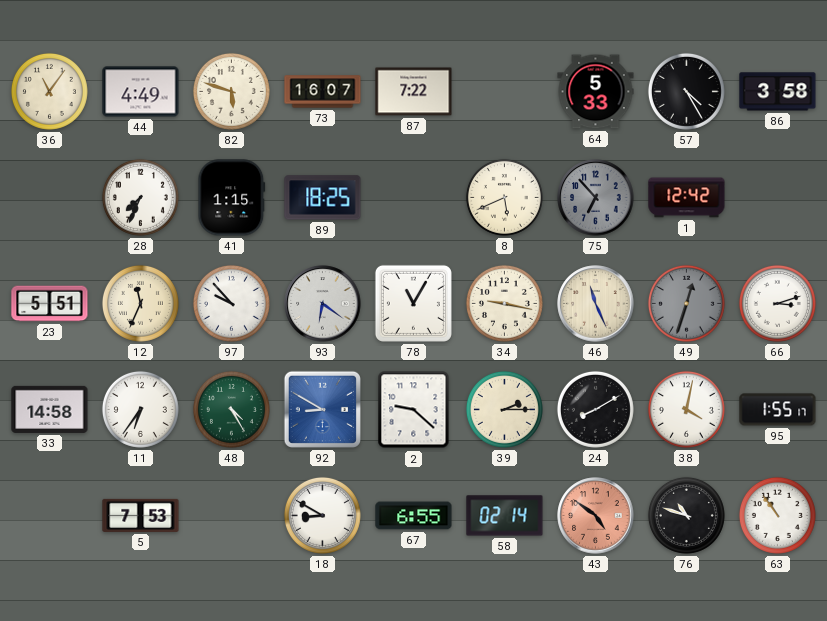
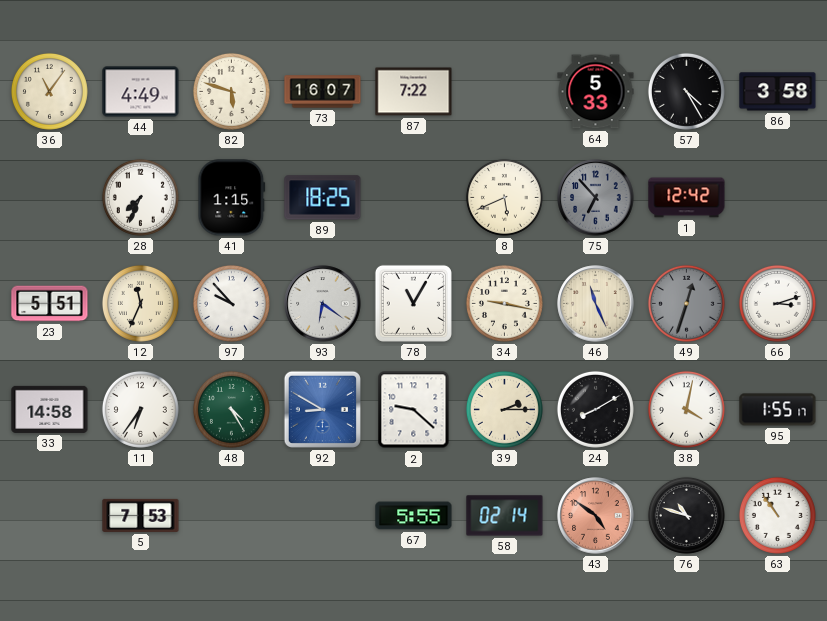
18: 8:50 -> none
67: 6:55 -> 5:55
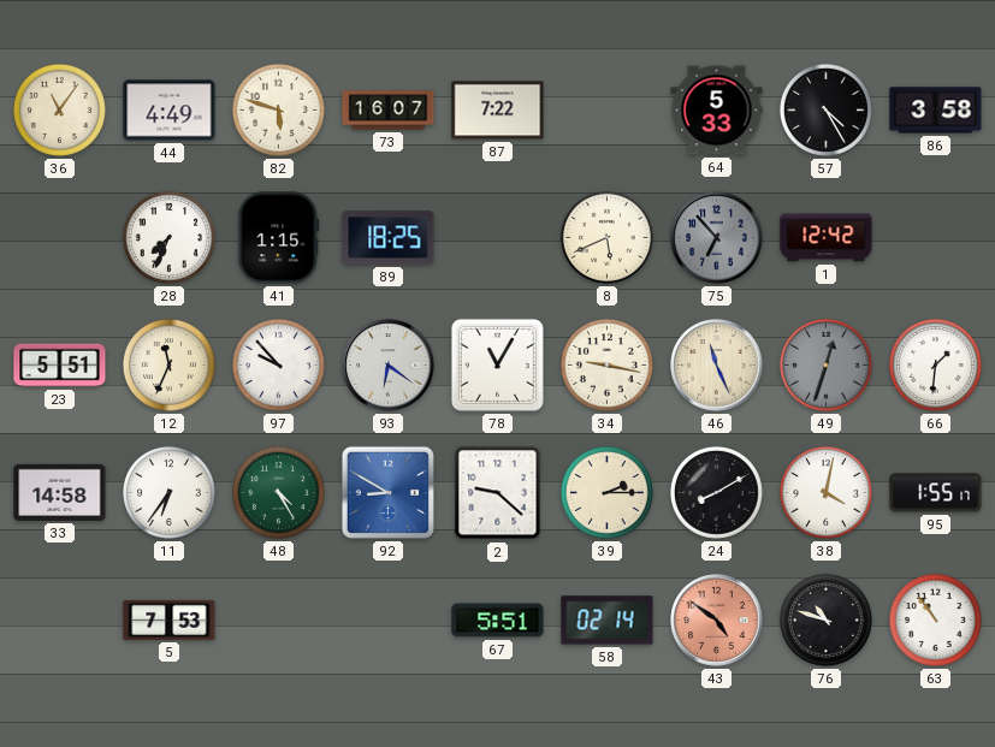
66: 3:12 -> 1:31
67: 5:55 -> 5:51
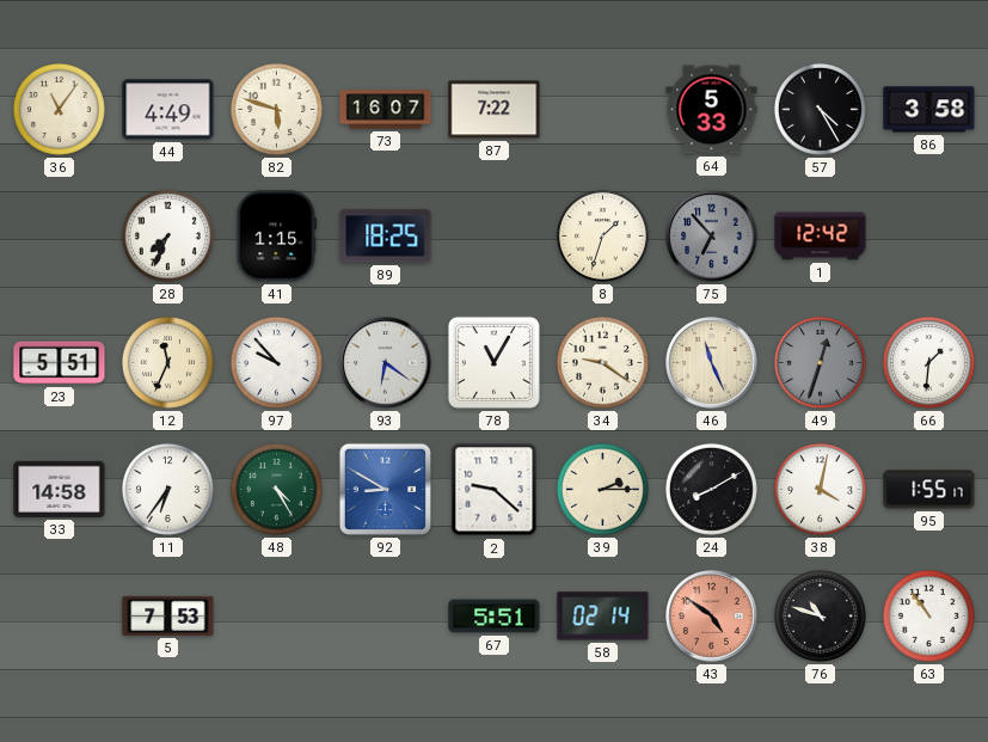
8: 5:41 -> 1:33
34: 9:17 -> 9:21
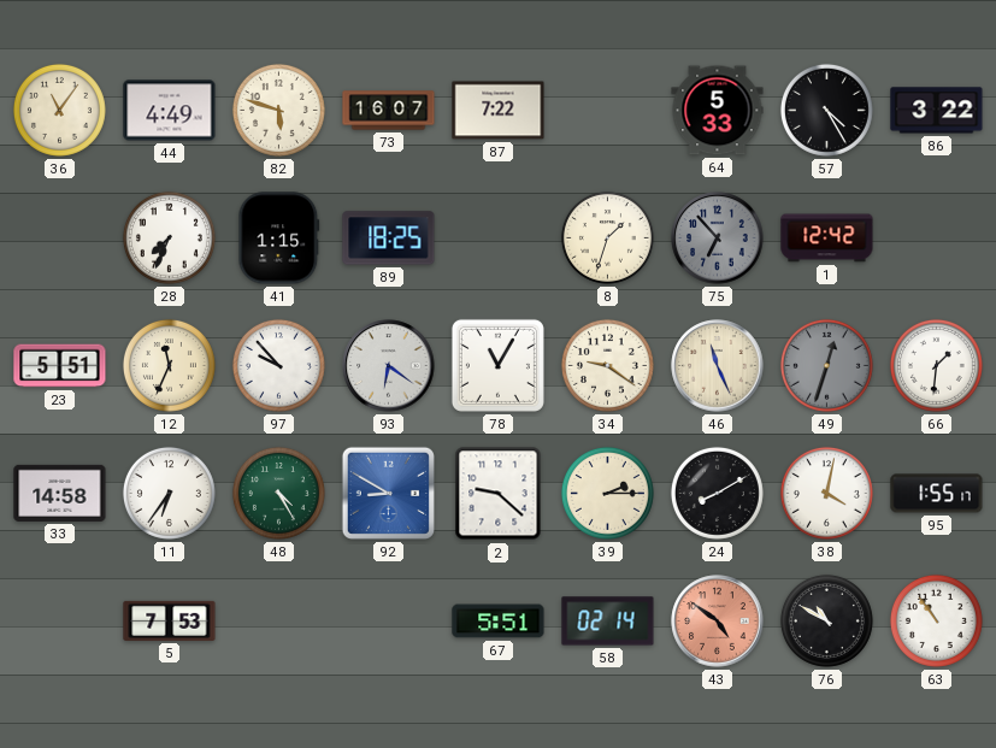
86: 3:58 -> 3:22
76: 10:48 -> 10:50
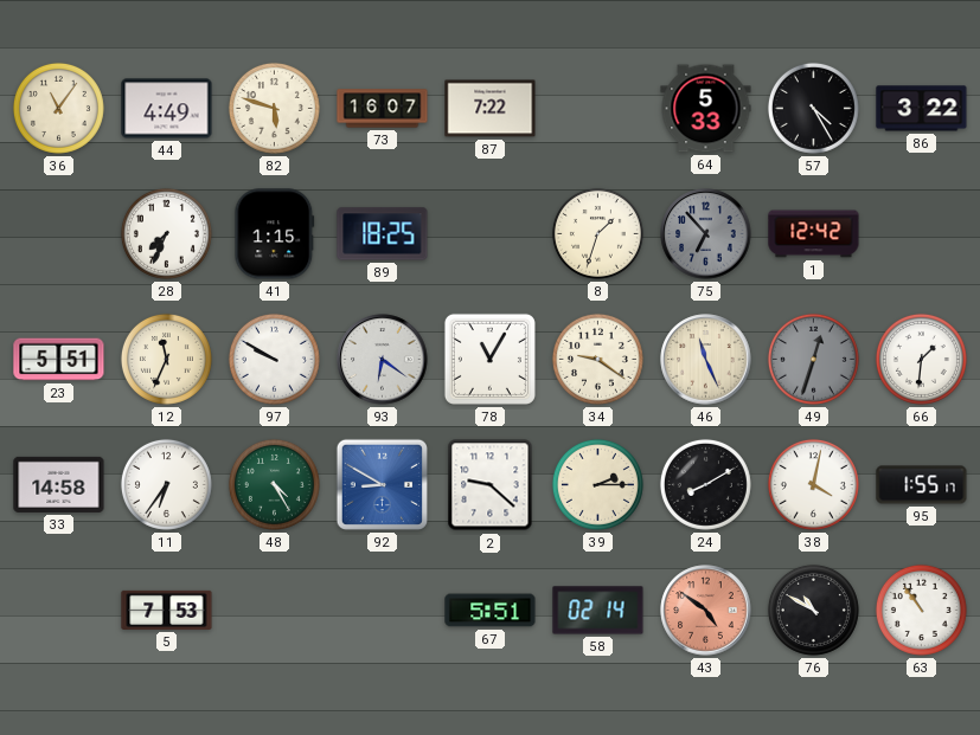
97: 9:53 -> 9:50
